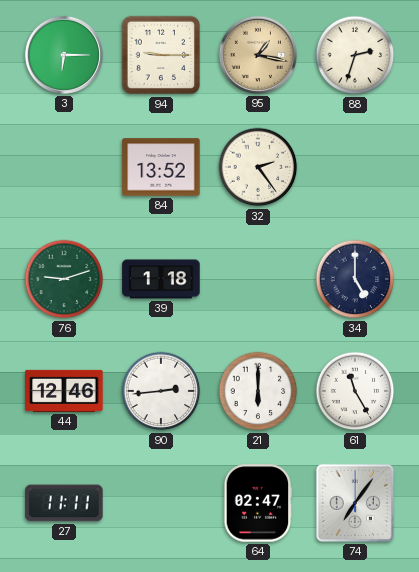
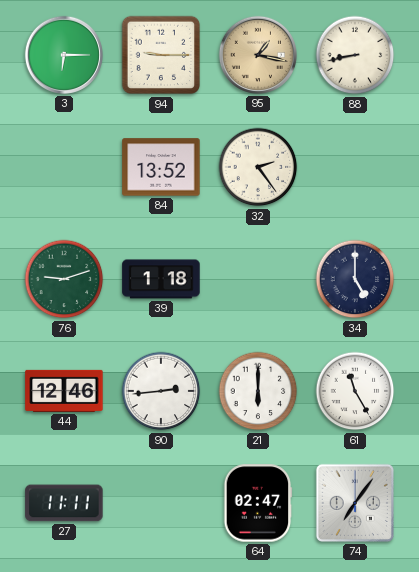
88: 2:33 -> 8:43
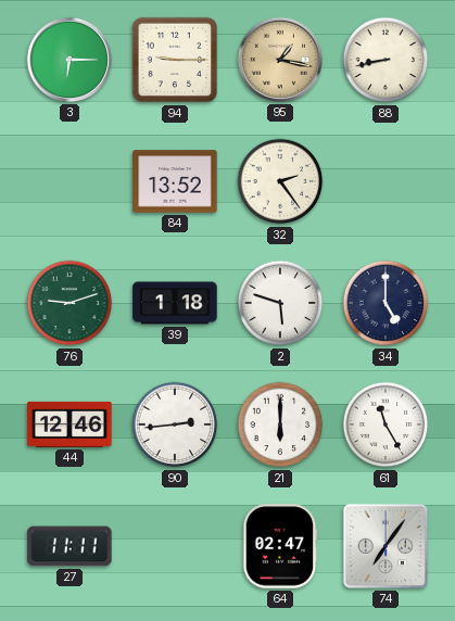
2: none -> 5:48
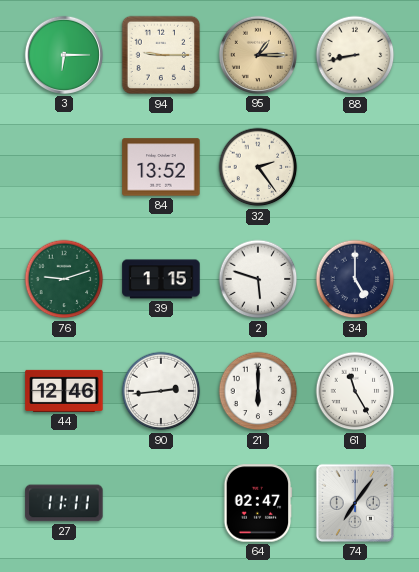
95: 1:17 -> 1:15
39: 1:18 -> 1:15
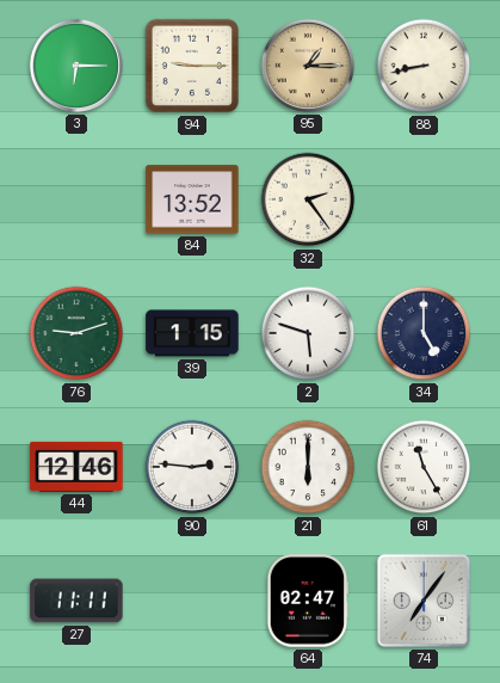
90: 2:44 -> 2:46
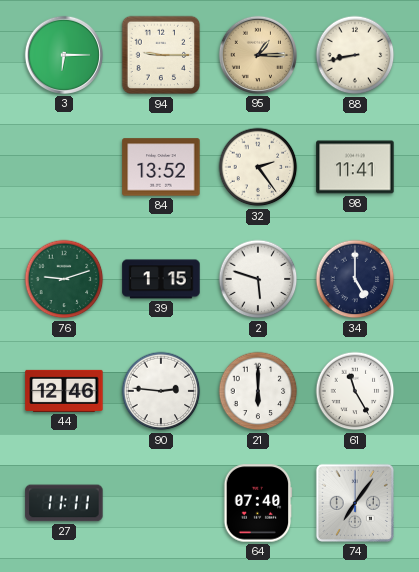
98: none -> 11:41
64: 02:47 -> 07:40
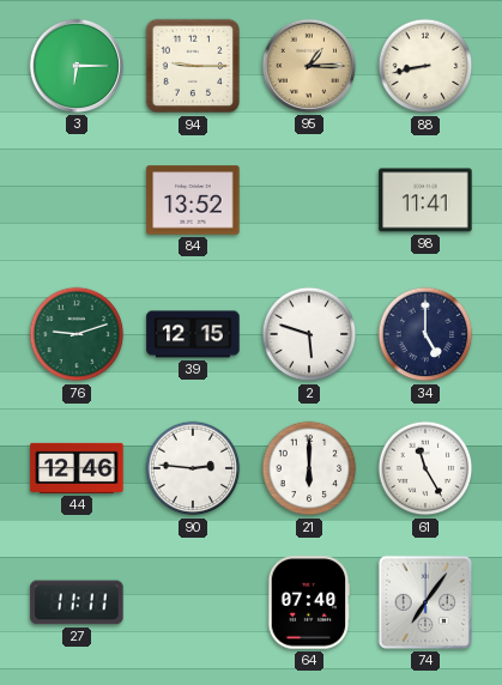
32: 2:24 -> none
39: 1:15 -> 12:15
